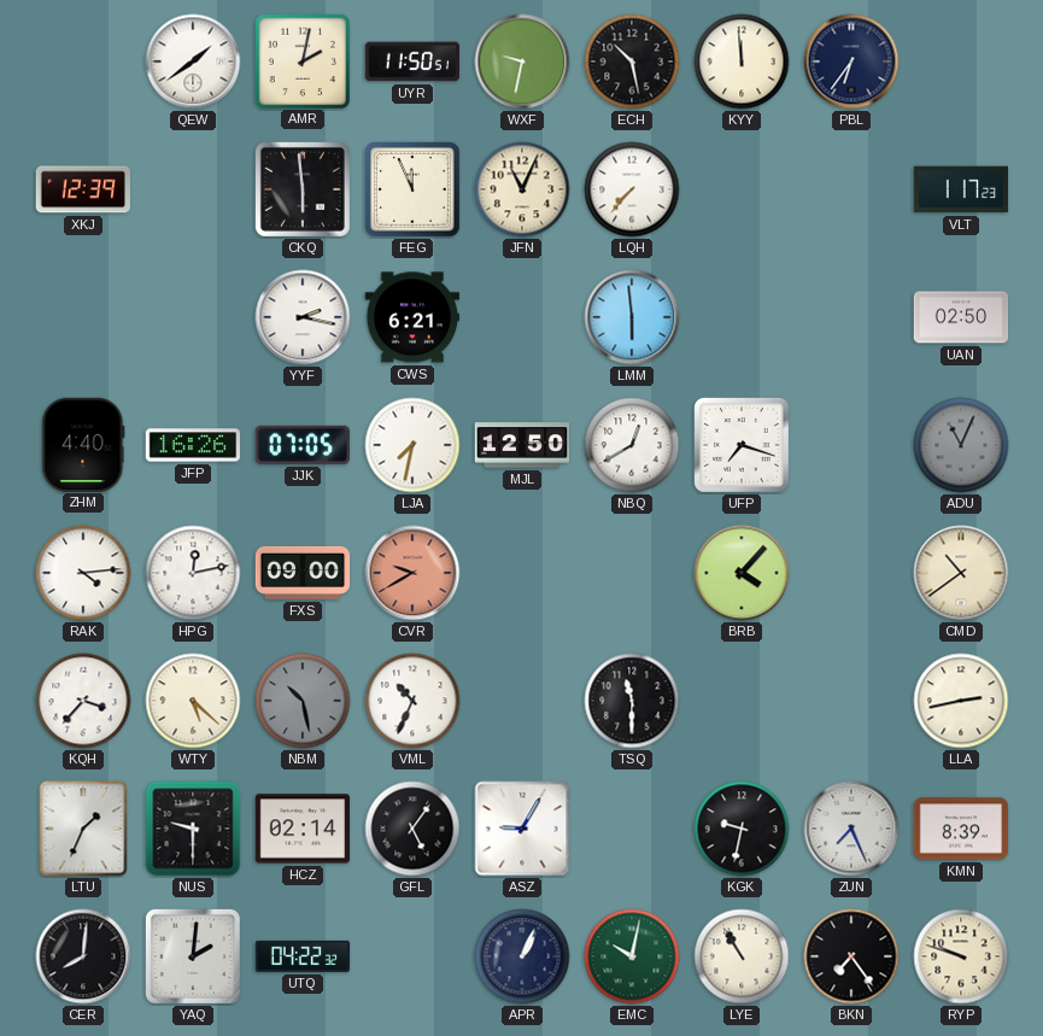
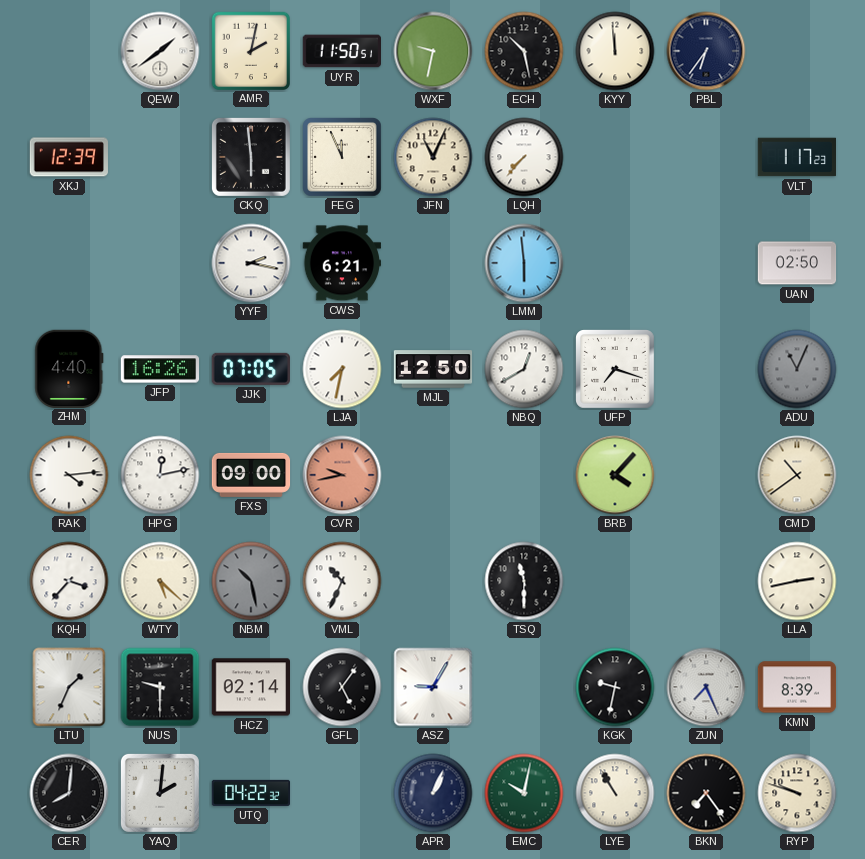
CVR: 9:40 -> 9:43
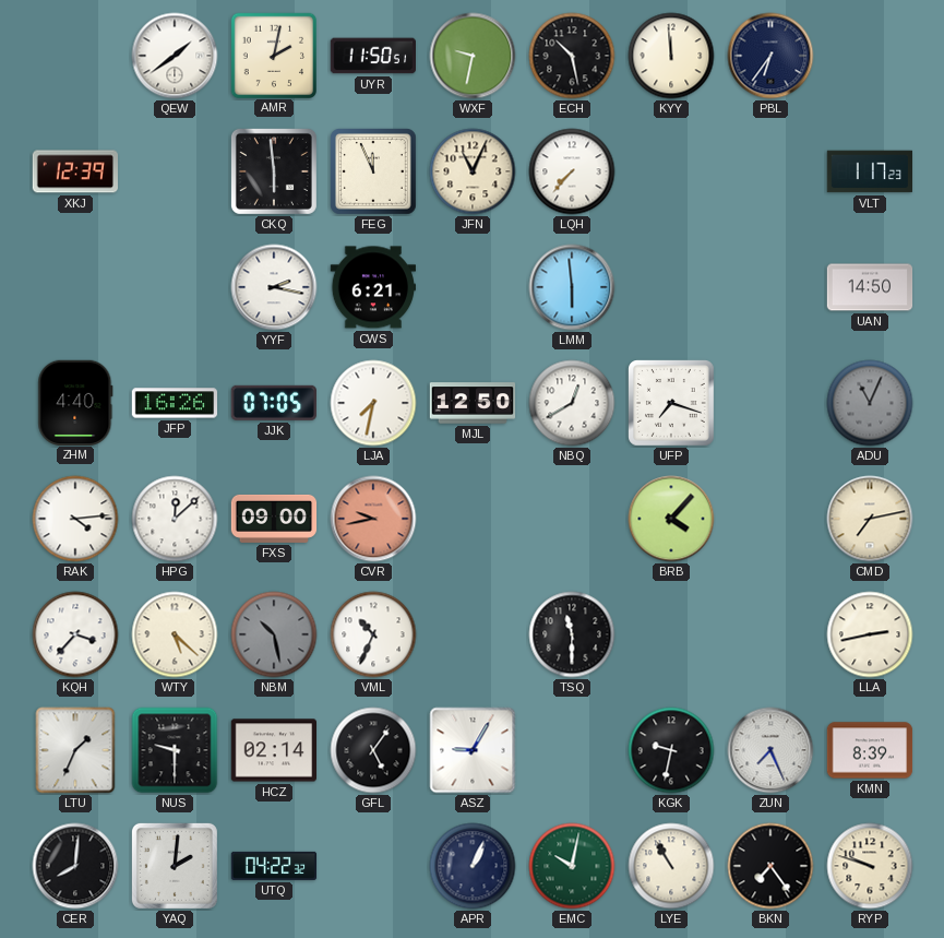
UAN: 02:50 -> 14:50
HPG: 12:13 -> 12:08
CMD: 10:39 -> 7:13
